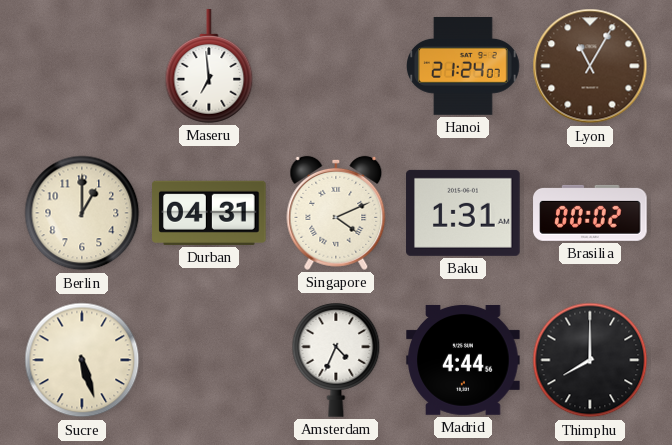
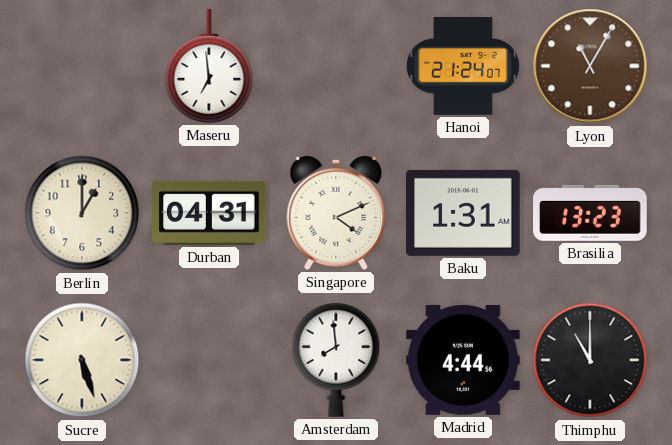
Brasilia: 00:02 -> 13:23
Amsterdam: 4:34 -> 7:59
Thimphu: 8:00 -> 11:00
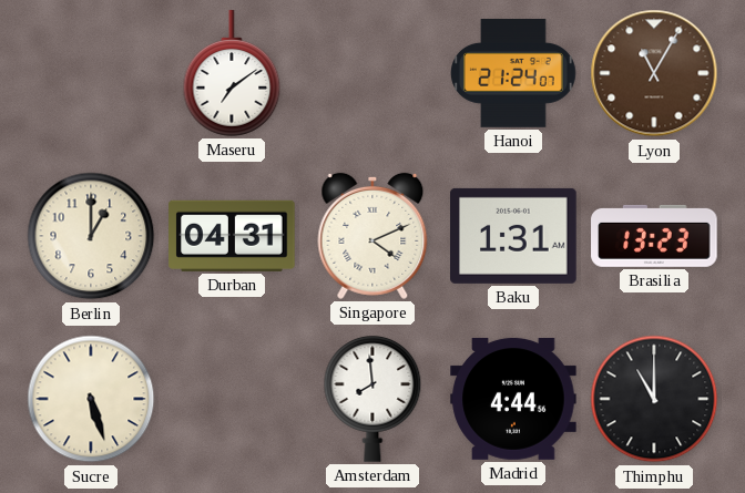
Maseru: 6:59 -> 7:09
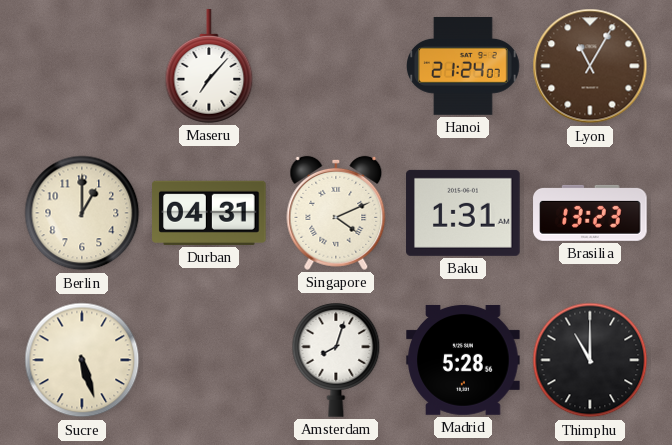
Maseru: 7:09 -> 7:07
Amsterdam: 7:59 -> 8:03
Madrid: 4:44 -> 5:28
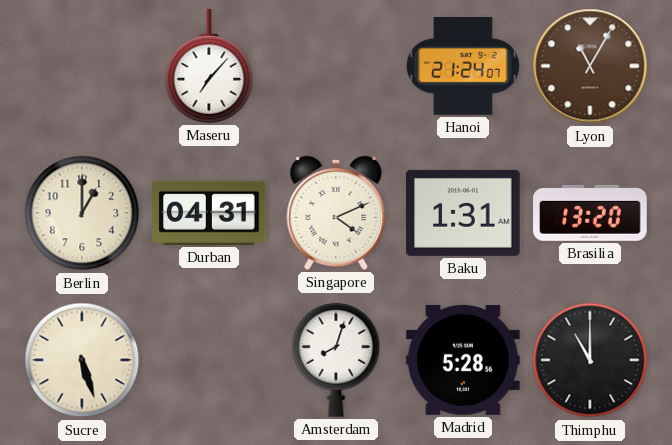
Brasilia: 13:23 -> 13:20
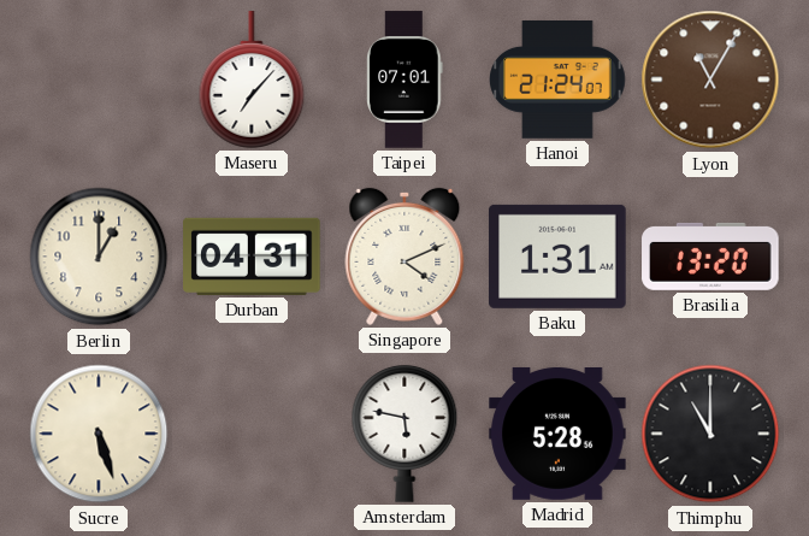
Taipei: none -> 07:01
Amsterdam: 8:03 -> 5:47
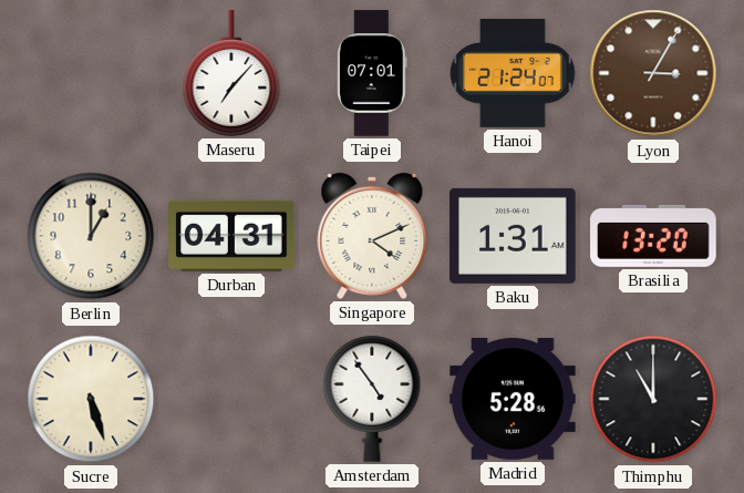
Lyon: 11:05 -> 3:05
Amsterdam: 5:47 -> 4:54
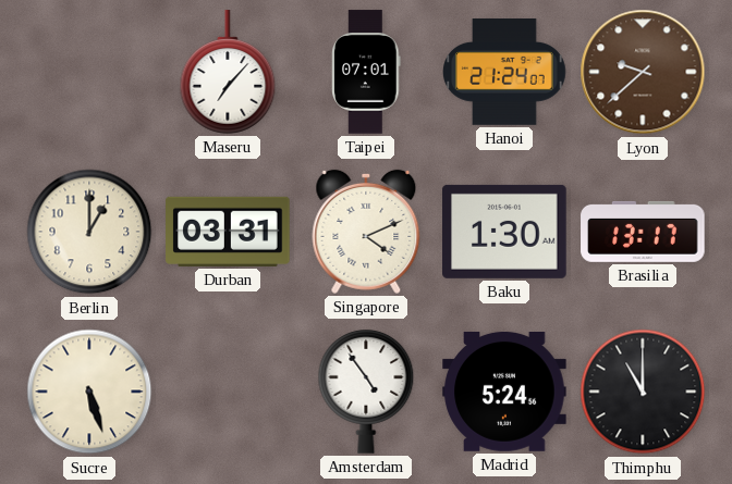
Lyon: 3:05 -> 9:38
Durban: 04:31 -> 03:31
Baku: 1:31 -> 1:30
Brasilia: 13:20 -> 13:17
Madrid: 5:28 -> 5:24
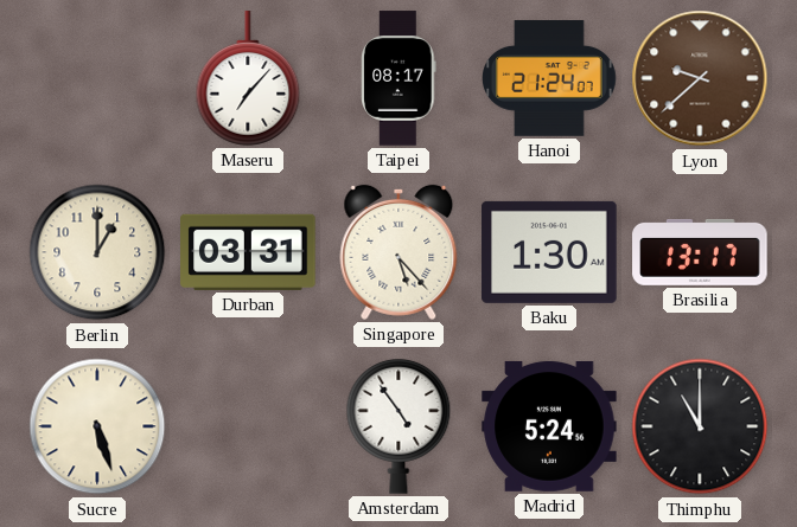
Taipei: 07:01 -> 08:17
Singapore: 4:11 -> 5:23
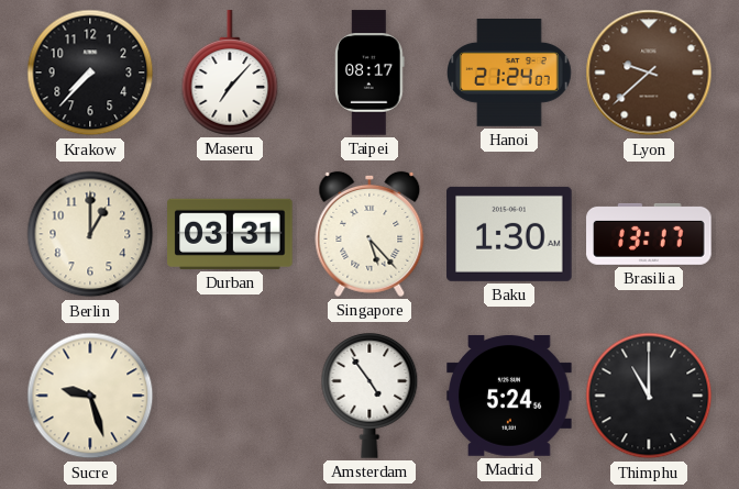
Krakow: none -> 7:37
Sucre: 5:27 -> 9:27
